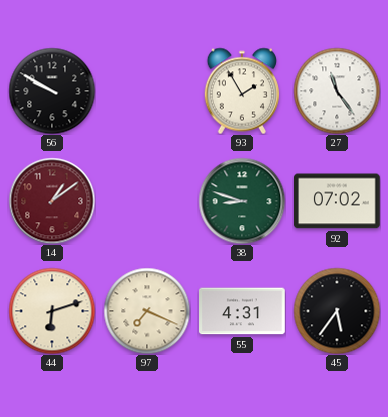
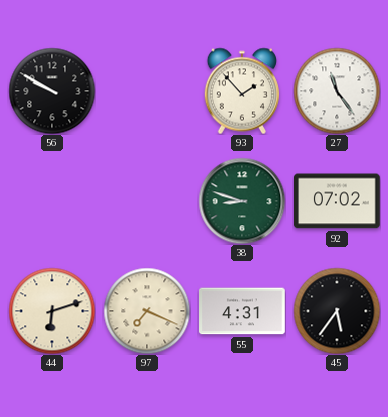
93: 1:55 -> 1:53
14: 1:09 -> none
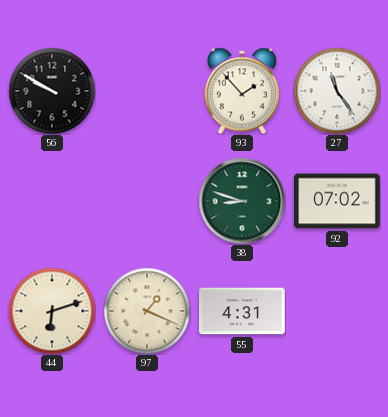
97: 7:19 -> 1:19
45: 5:36 -> none
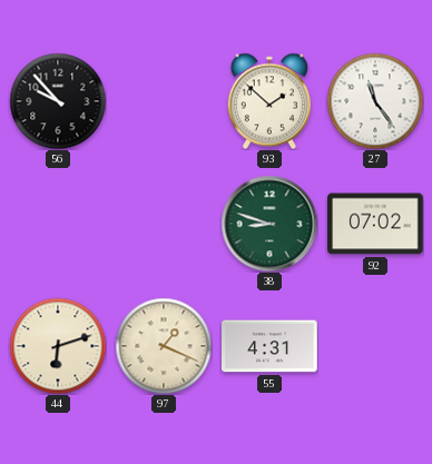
56: 9:50 -> 9:53
93: 1:53 -> 1:52
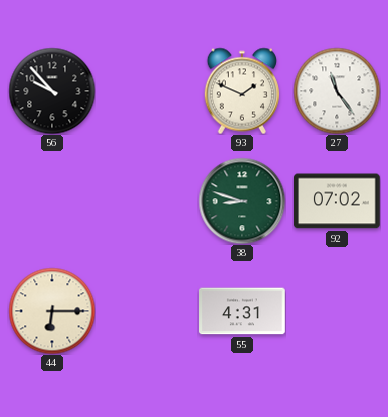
93: 1:52 -> 1:49
44: 6:12 -> 6:15
97: 1:19 -> none
